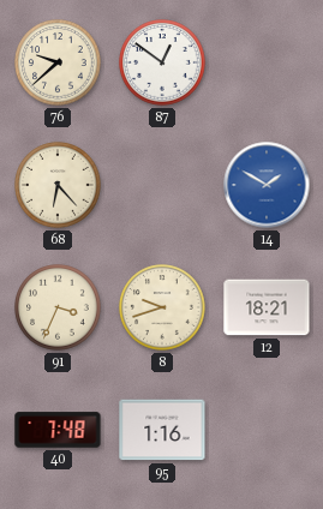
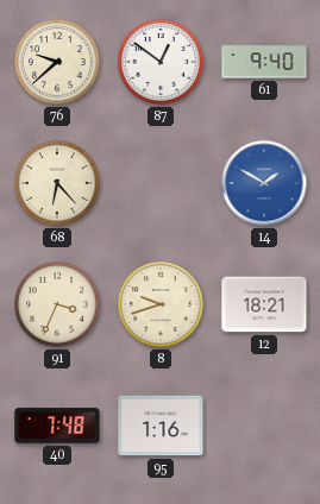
61: none -> 9:40
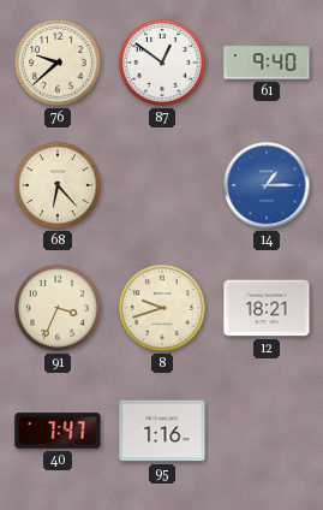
14: 1:50 -> 1:15
40: 7:48 -> 7:47
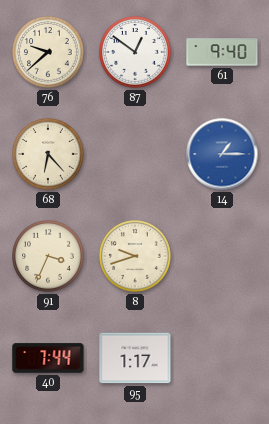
12: 18:21 -> none
40: 7:47 -> 7:44
95: 1:16 -> 1:17
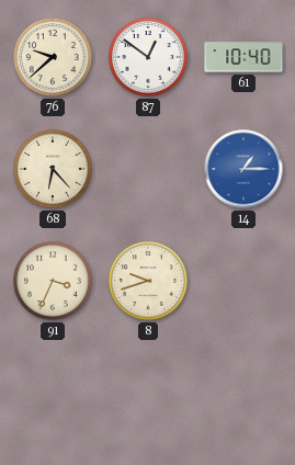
61: 9:40 -> 10:40
40: 7:44 -> none
95: 1:17 -> none
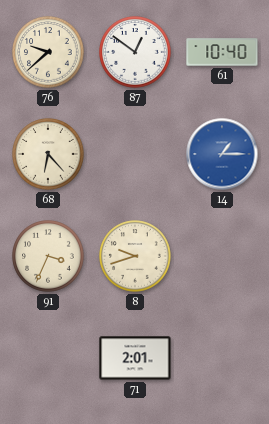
71: none -> 2:01
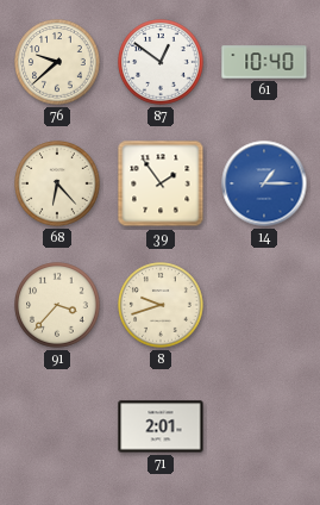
39: none -> 1:54
91: 3:34 -> 3:37
